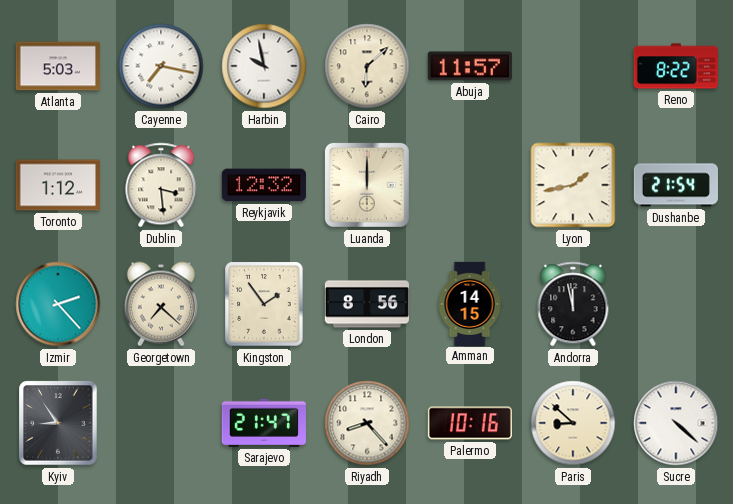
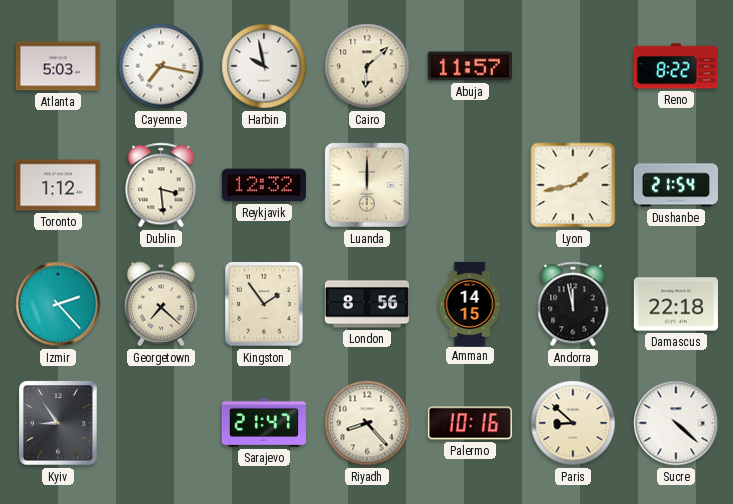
Damascus: none -> 22:18
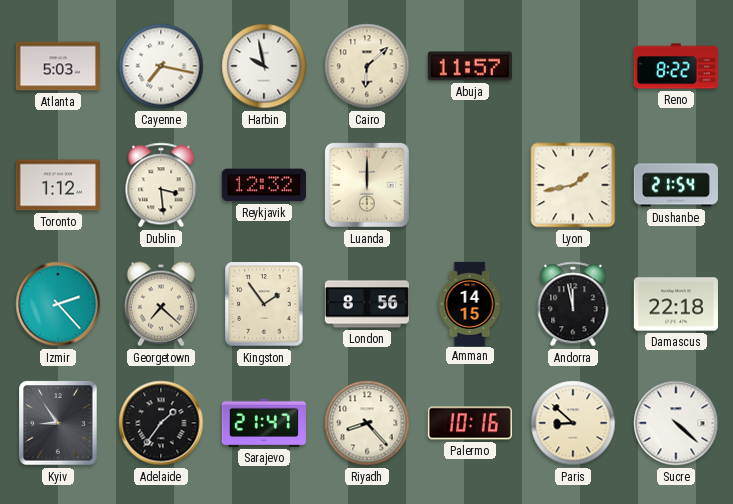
Adelaide: none -> 1:36
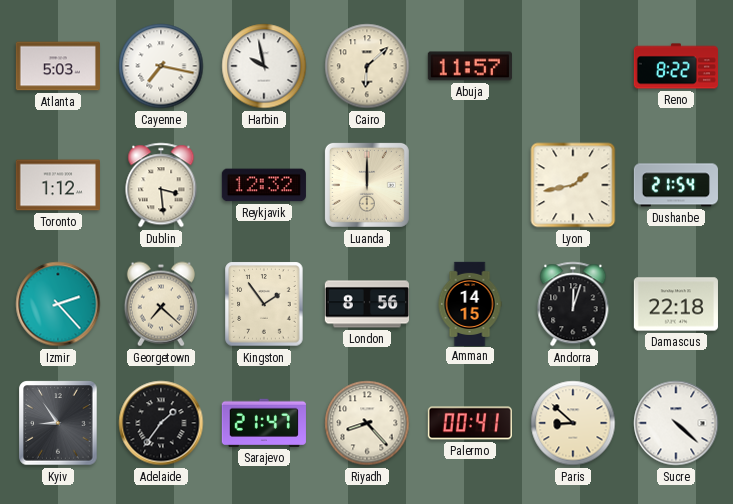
Andorra: 11:58 -> 12:03
Palermo: 10:16 -> 00:41
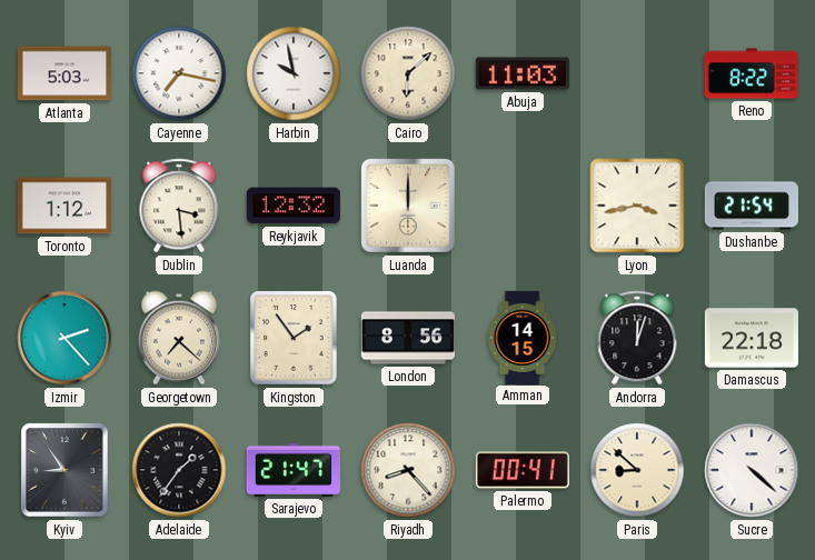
Abuja: 11:57 -> 11:03
Lyon: 1:43 -> 3:43
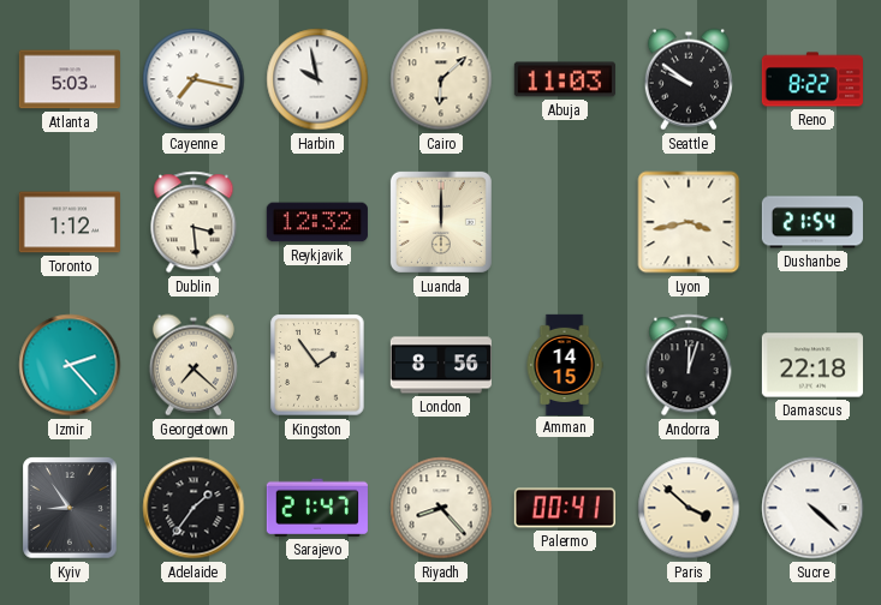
Seattle: none -> 9:51
Paris: 8:52 -> 3:52
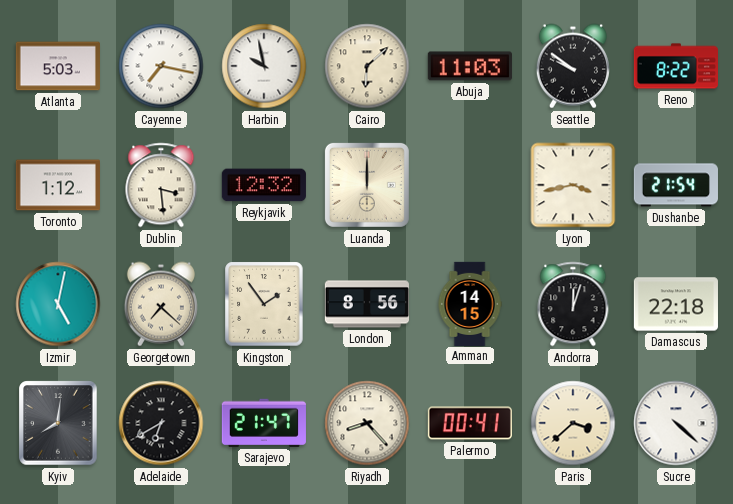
Izmir: 2:23 -> 5:02
Kyiv: 8:54 -> 8:01
Adelaide: 1:36 -> 6:40
Paris: 3:52 -> 3:38
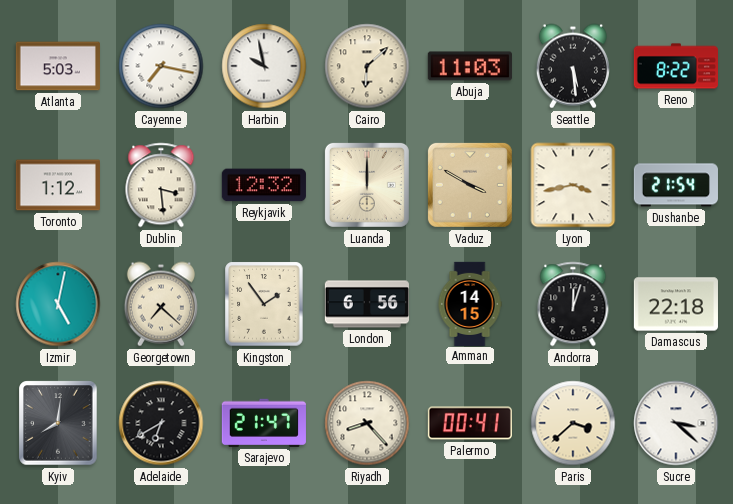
Seattle: 9:51 -> 5:29
Vaduz: none -> 3:50
London: 8:56 -> 6:56
Sucre: 4:22 -> 3:22
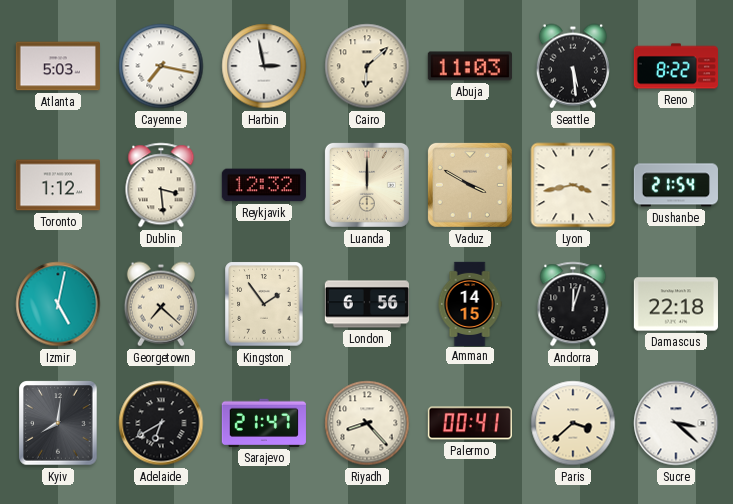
Harbin: 9:58 -> 2:58
